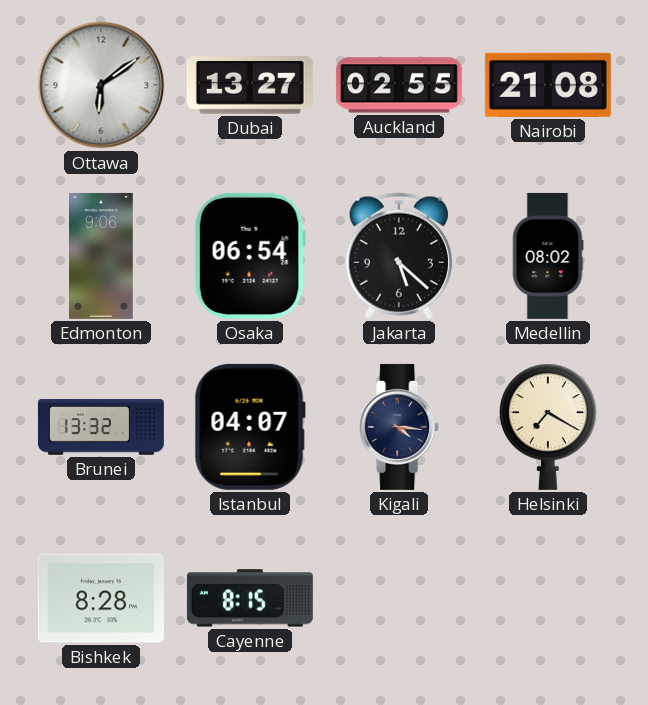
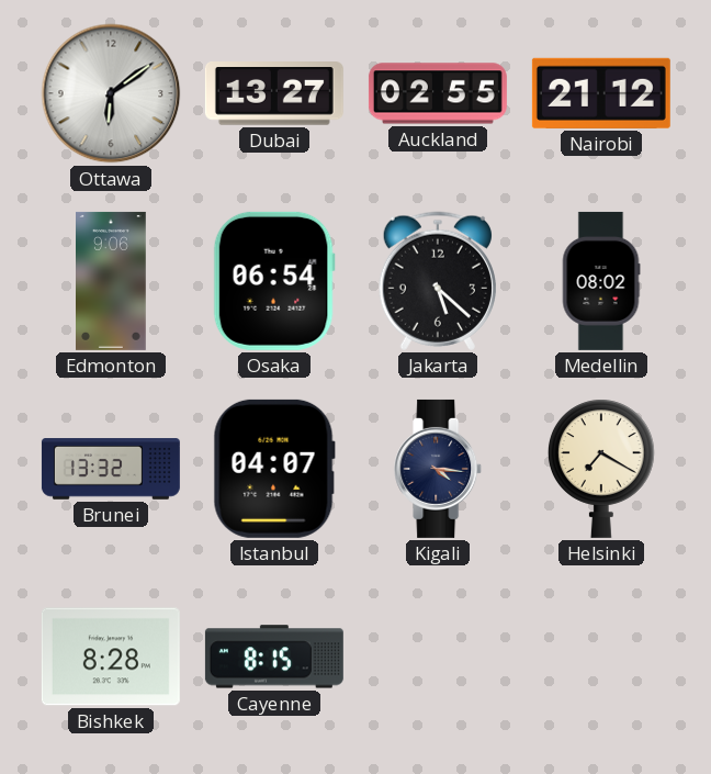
Nairobi: 21:08 -> 21:12
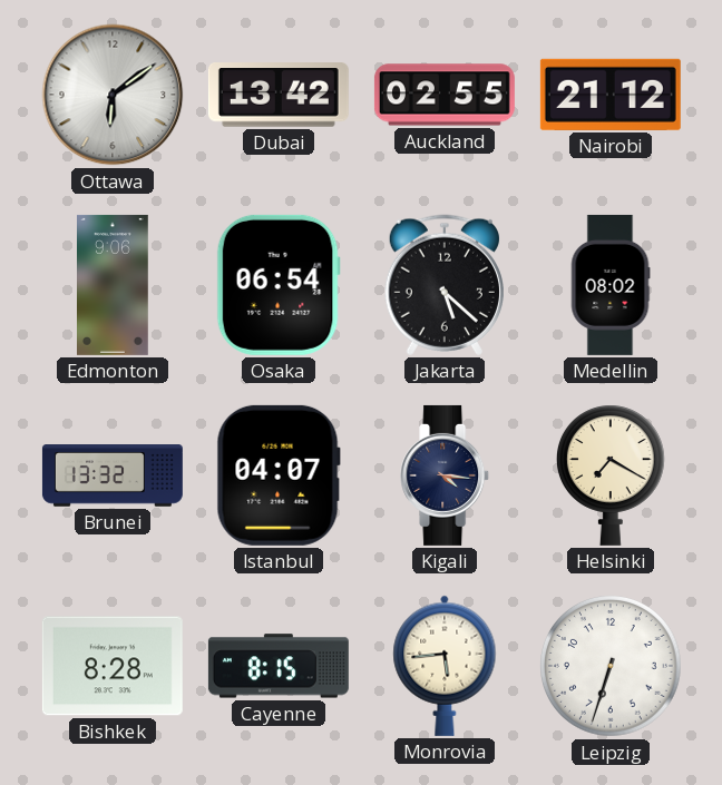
Dubai: 13:27 -> 13:42
Monrovia: none -> 5:44
Leipzig: none -> 6:33
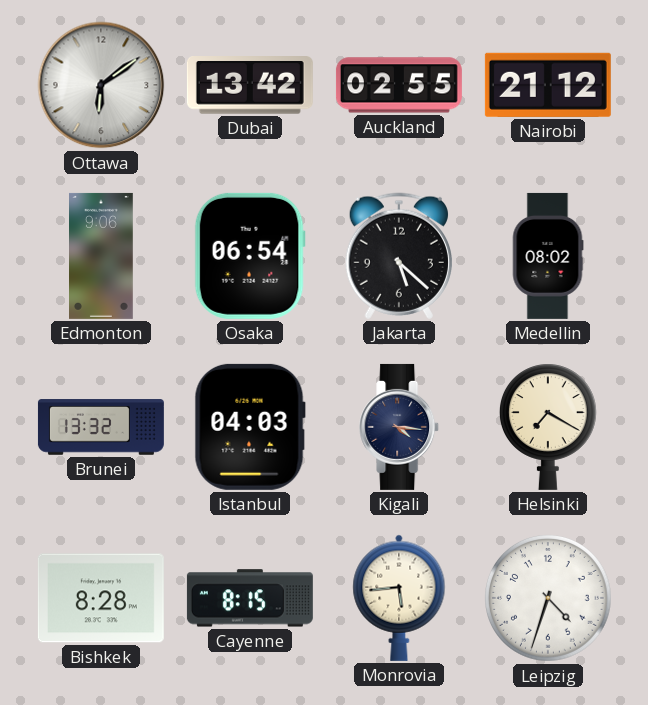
Istanbul: 04:07 -> 04:03
Leipzig: 6:33 -> 4:33
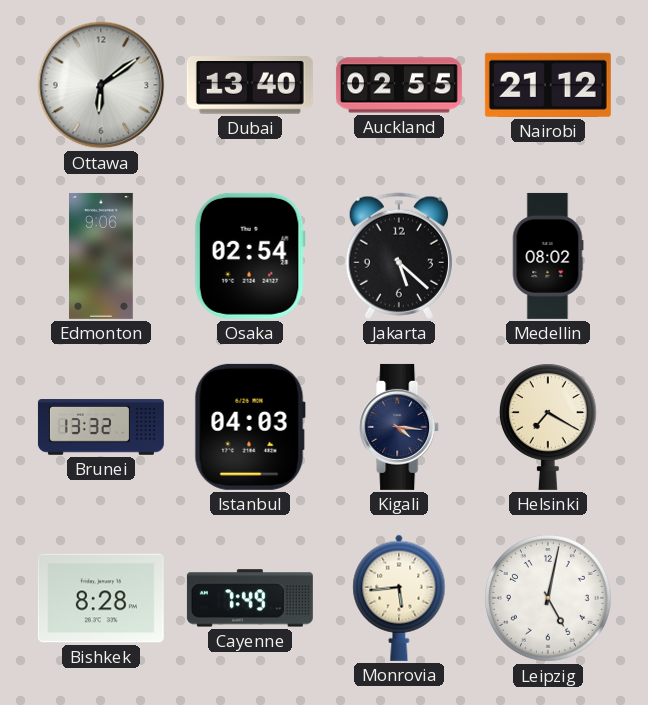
Dubai: 13:42 -> 13:40
Osaka: 06:54 -> 02:54
Cayenne: 8:15 -> 7:49
Leipzig: 4:33 -> 5:02
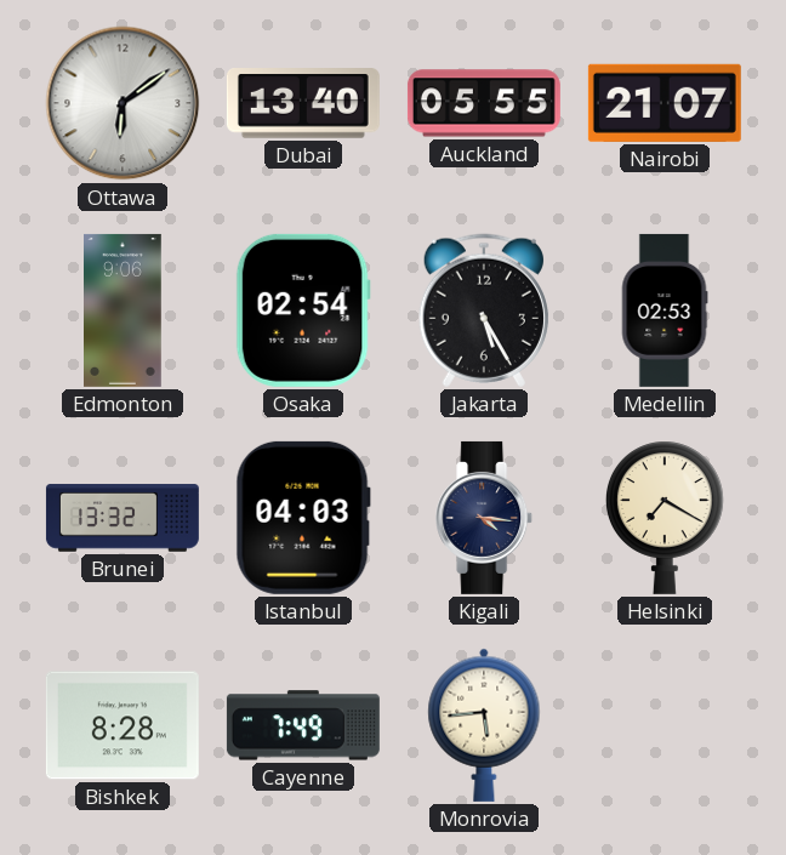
Auckland: 02:55 -> 05:55
Nairobi: 21:12 -> 21:07
Jakarta: 5:22 -> 5:25
Medellin: 08:02 -> 02:53
Leipzig: 5:02 -> none
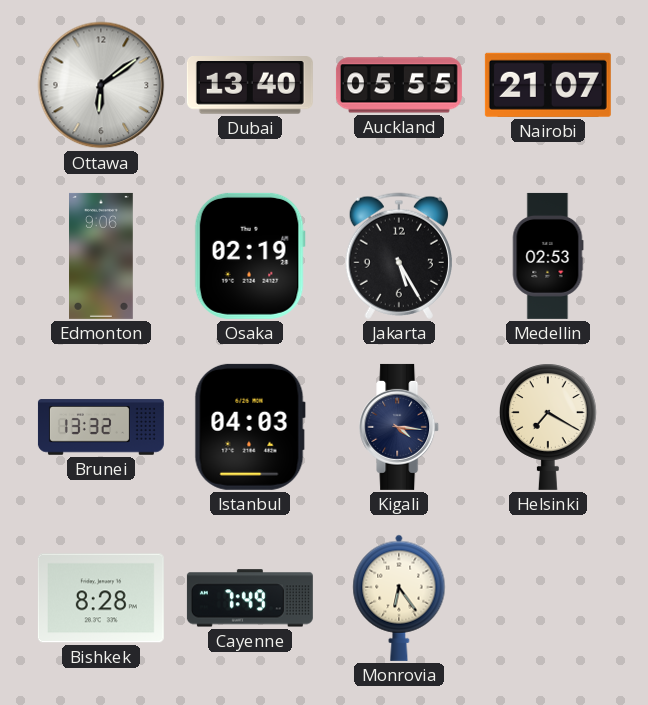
Osaka: 02:54 -> 02:19
Monrovia: 5:44 -> 6:24
